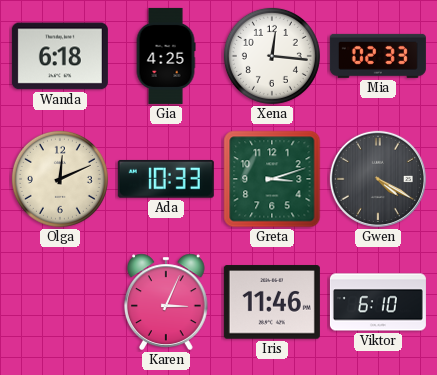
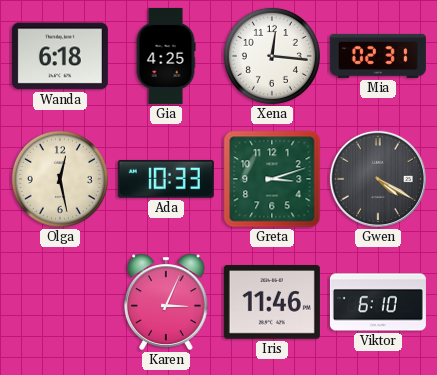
Mia: 02:33 -> 02:31
Olga: 12:11 -> 12:28
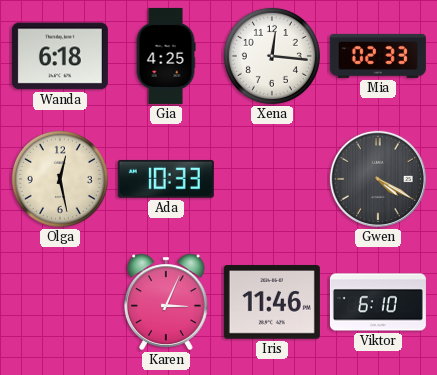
Mia: 02:31 -> 02:33
Greta: 3:12 -> none
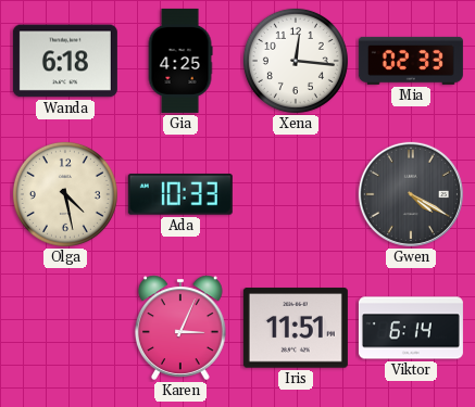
Olga: 12:28 -> 4:28
Iris: 11:46 -> 11:51
Viktor: 6:10 -> 6:14
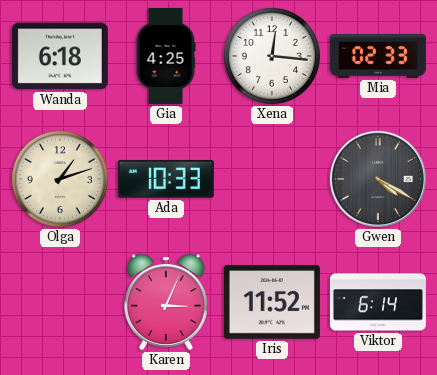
Olga: 4:28 -> 1:12
Iris: 11:51 -> 11:52
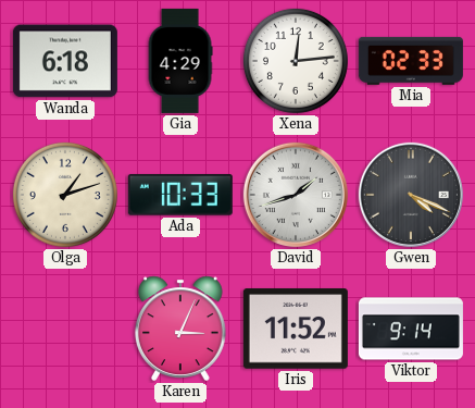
Gia: 4:25 -> 4:29
Xena: 12:16 -> 12:14
David: none -> 1:42
Gwen: 4:20 -> 4:19
Viktor: 6:14 -> 9:14
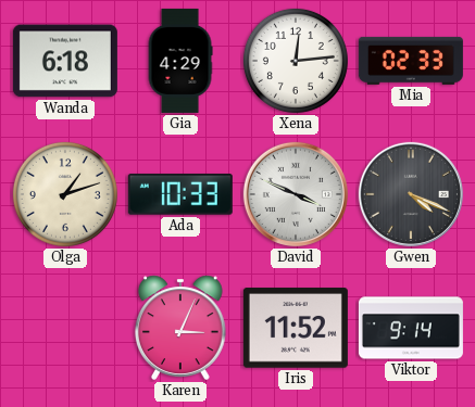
David: 1:42 -> 3:49
